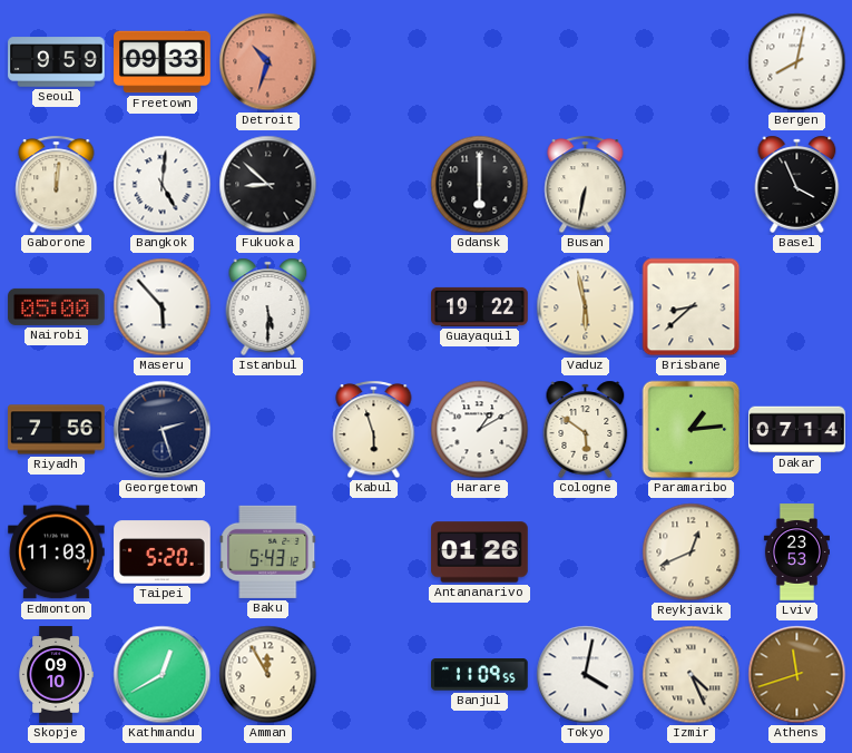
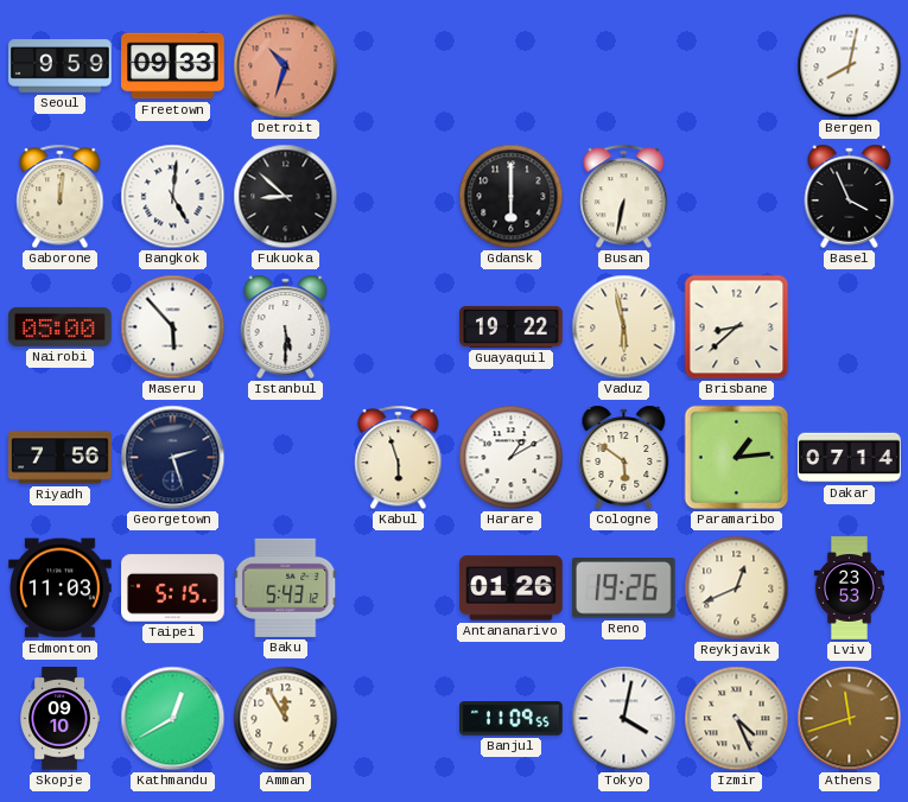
Taipei: 5:20 -> 5:15
Reno: none -> 19:26
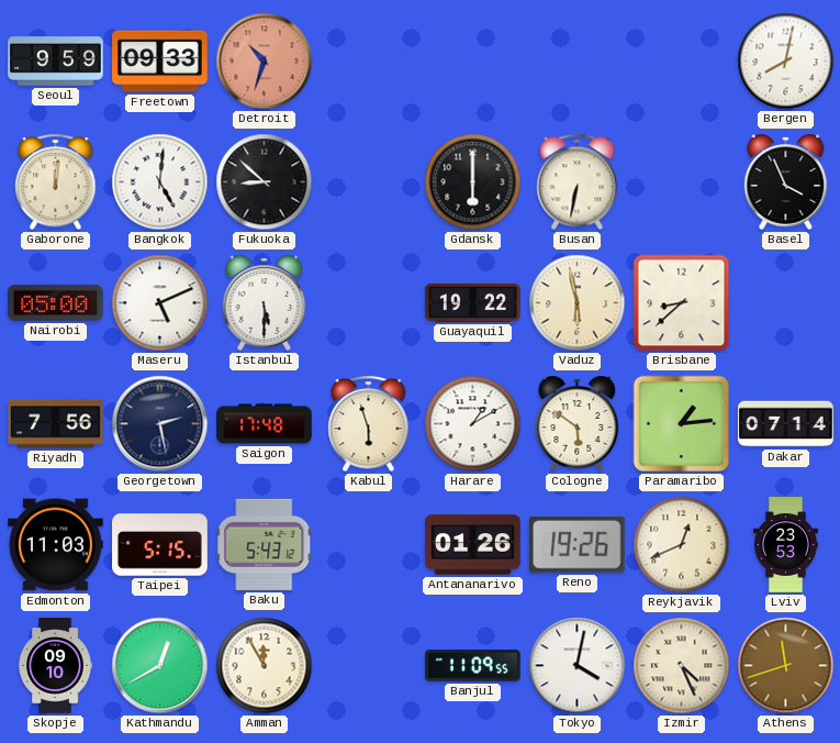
Maseru: 5:53 -> 5:11
Georgetown: 2:27 -> 2:28
Saigon: none -> 17:48
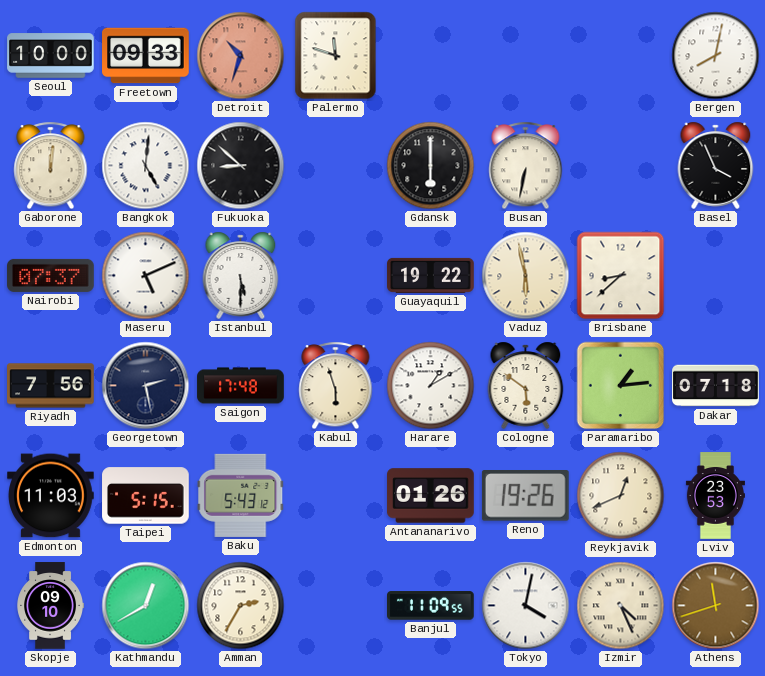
Seoul: 9:59 -> 10:00
Palermo: none -> 11:48
Nairobi: 05:00 -> 07:37
Dakar: 07:14 -> 07:18
Amman: 11:55 -> 2:35
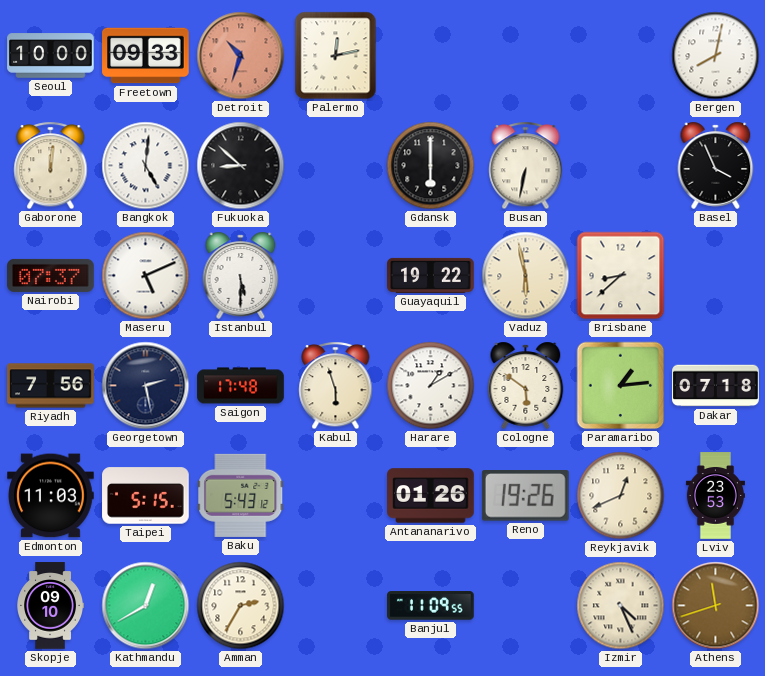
Palermo: 11:48 -> 12:13
Tokyo: 4:02 -> none
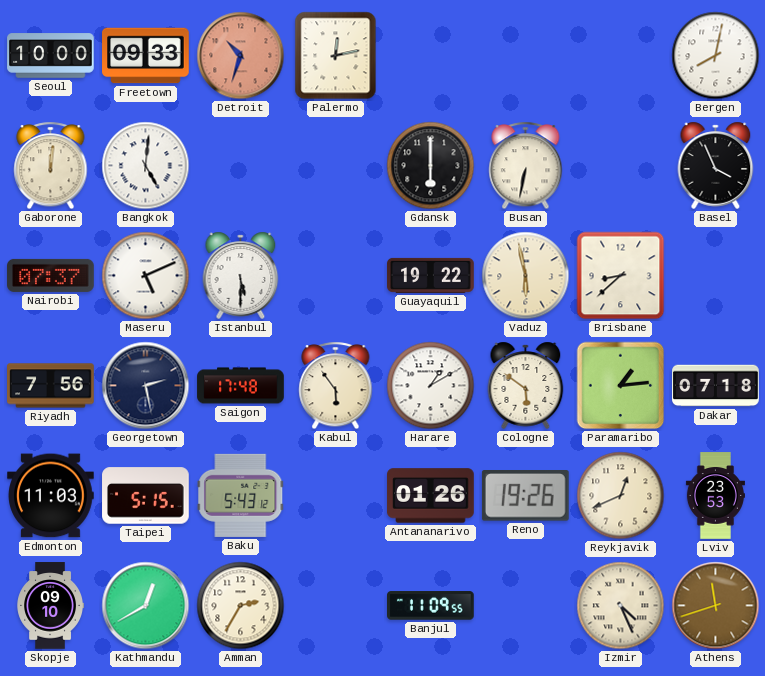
Fukuoka: 8:52 -> none
Kabul: 5:57 -> 5:54
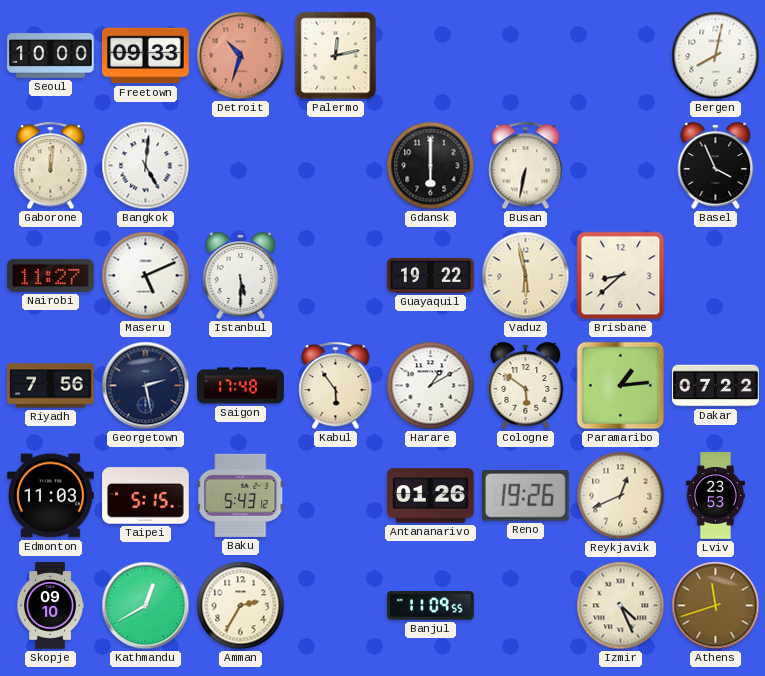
Nairobi: 07:37 -> 11:27
Dakar: 07:18 -> 07:22
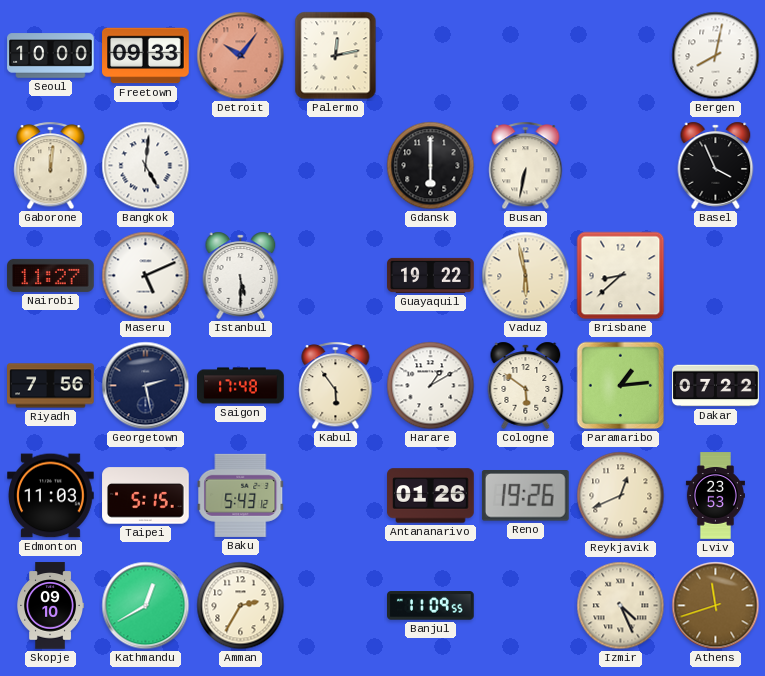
Detroit: 10:33 -> 10:06
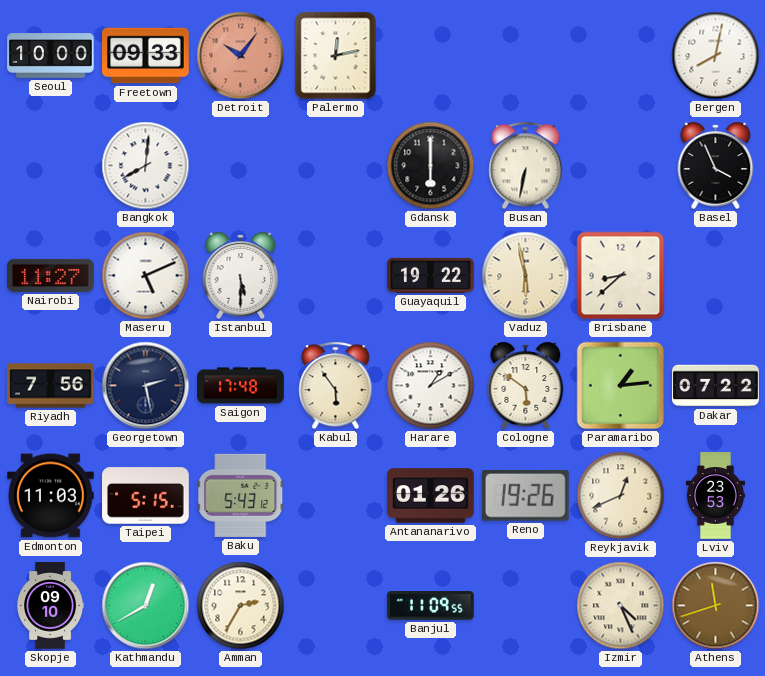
Gaborone: 12:01 -> none
Bangkok: 5:01 -> 8:01
